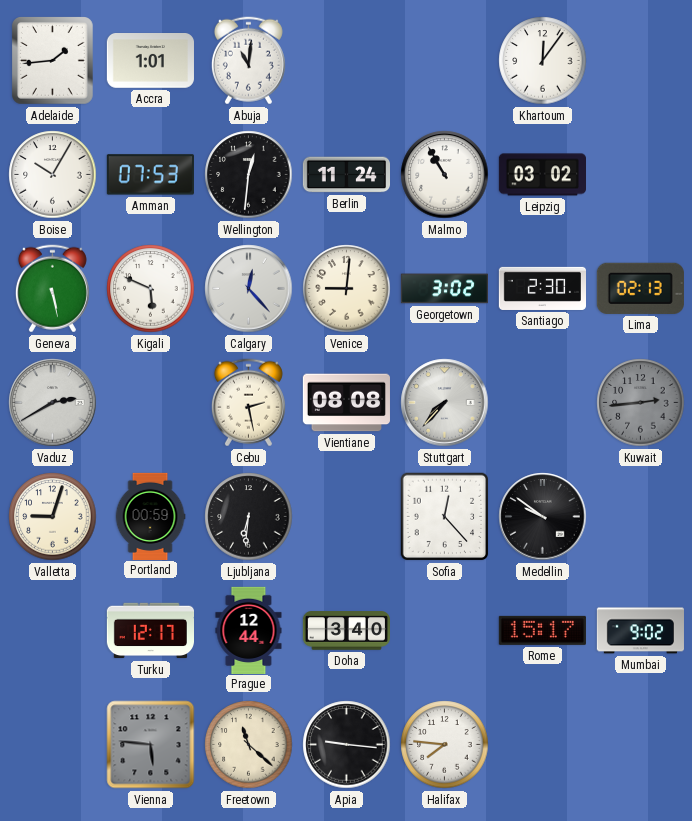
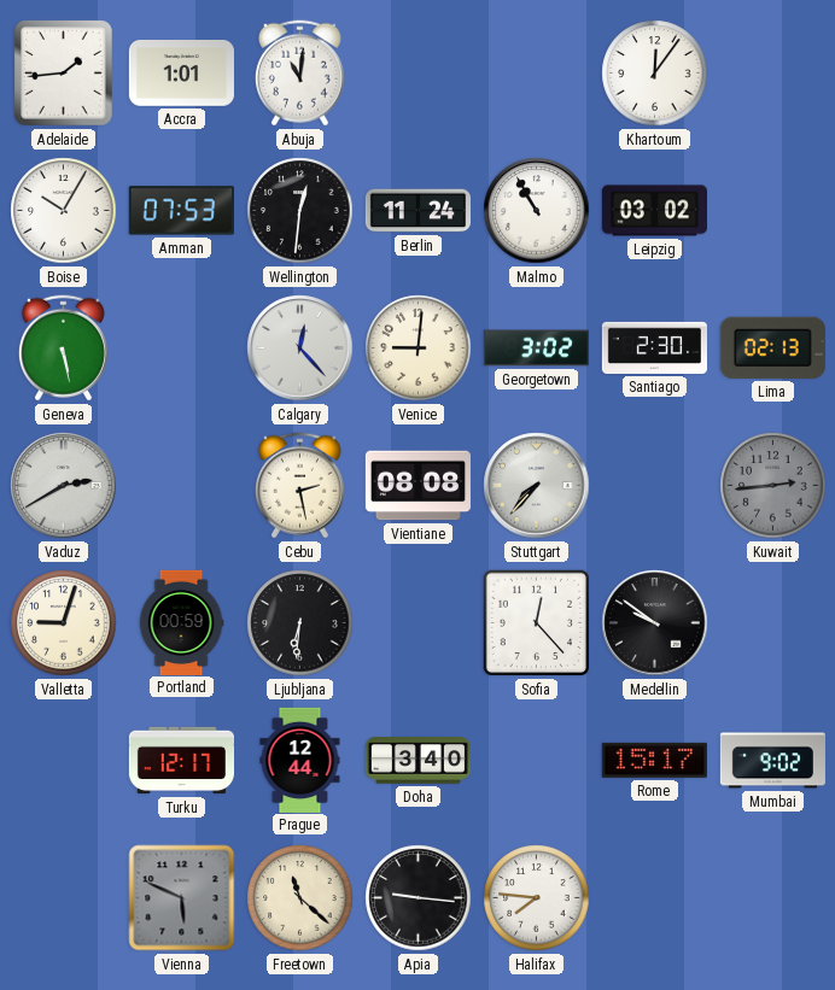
Kigali: 5:49 -> none
Vienna: 5:46 -> 5:49
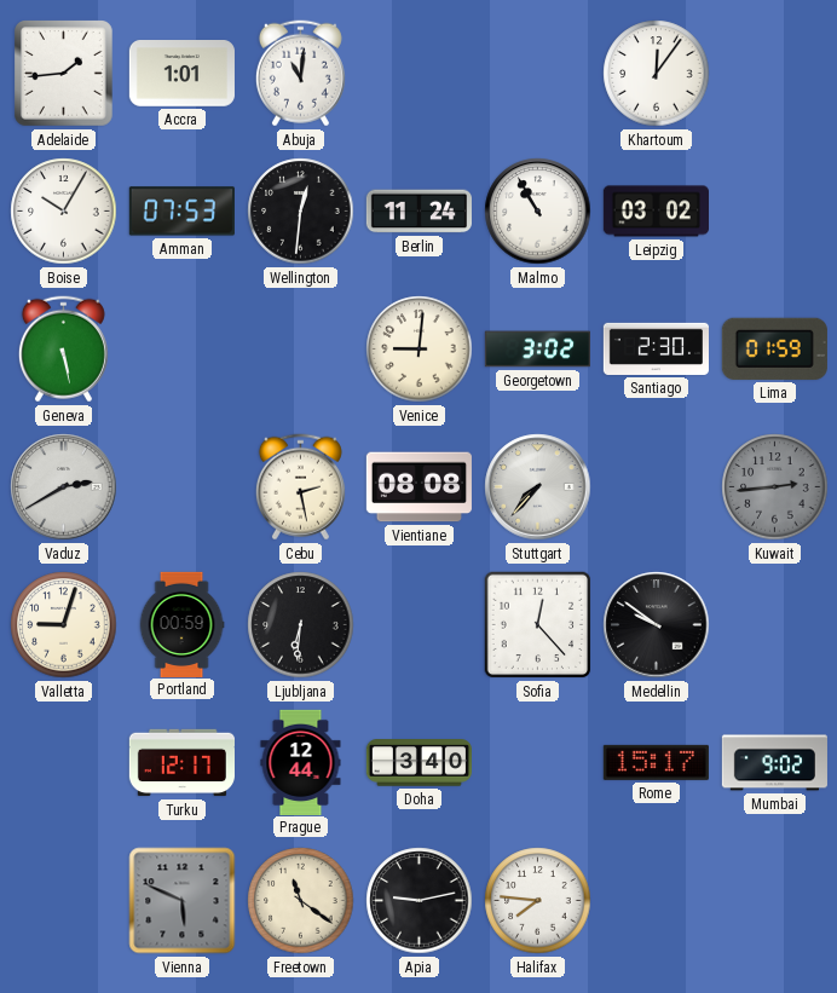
Calgary: 12:23 -> none
Lima: 02:13 -> 01:59
Freetown: 11:22 -> 11:21
Apia: 9:16 -> 9:13
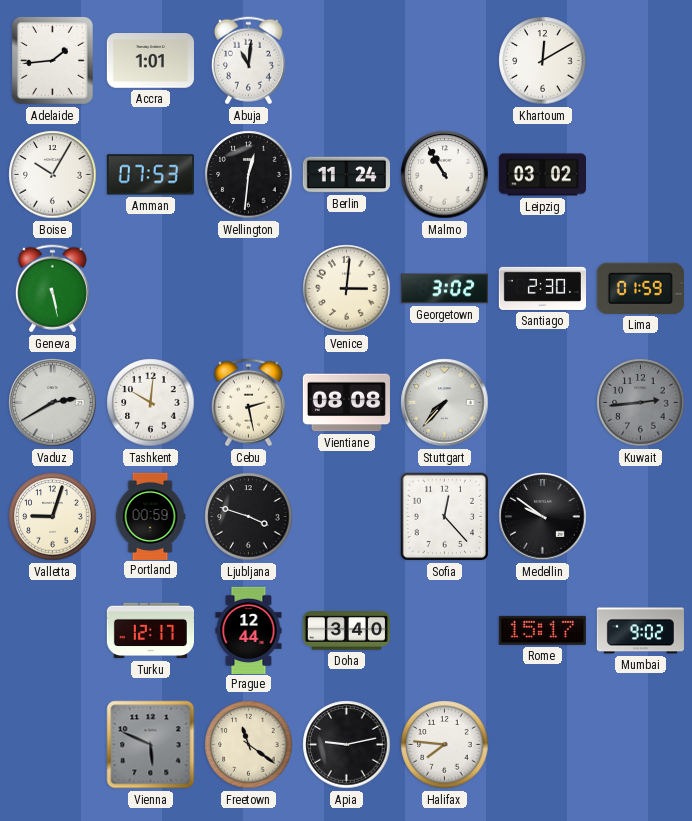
Khartoum: 12:06 -> 12:10
Venice: 9:01 -> 3:01
Tashkent: none -> 10:01
Ljubljana: 6:31 -> 3:48
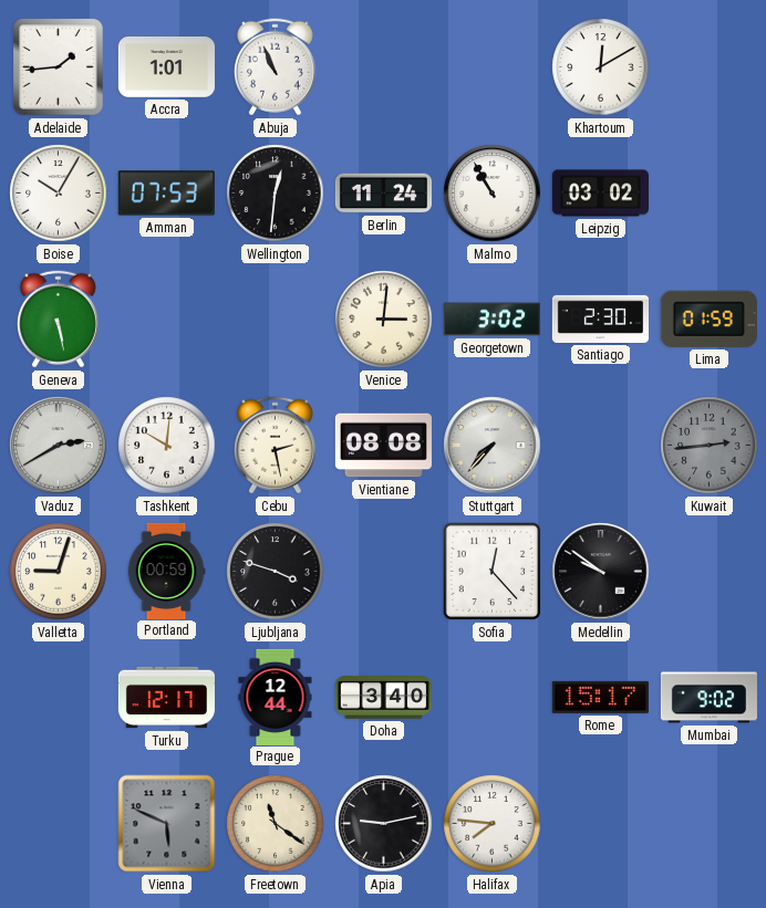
Abuja: 11:01 -> 10:56
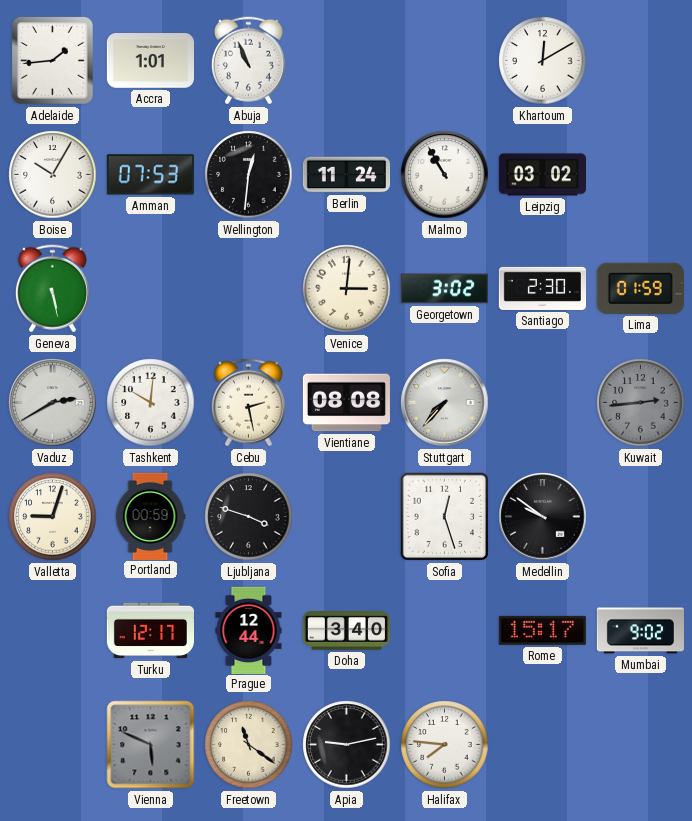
Sofia: 12:23 -> 12:27
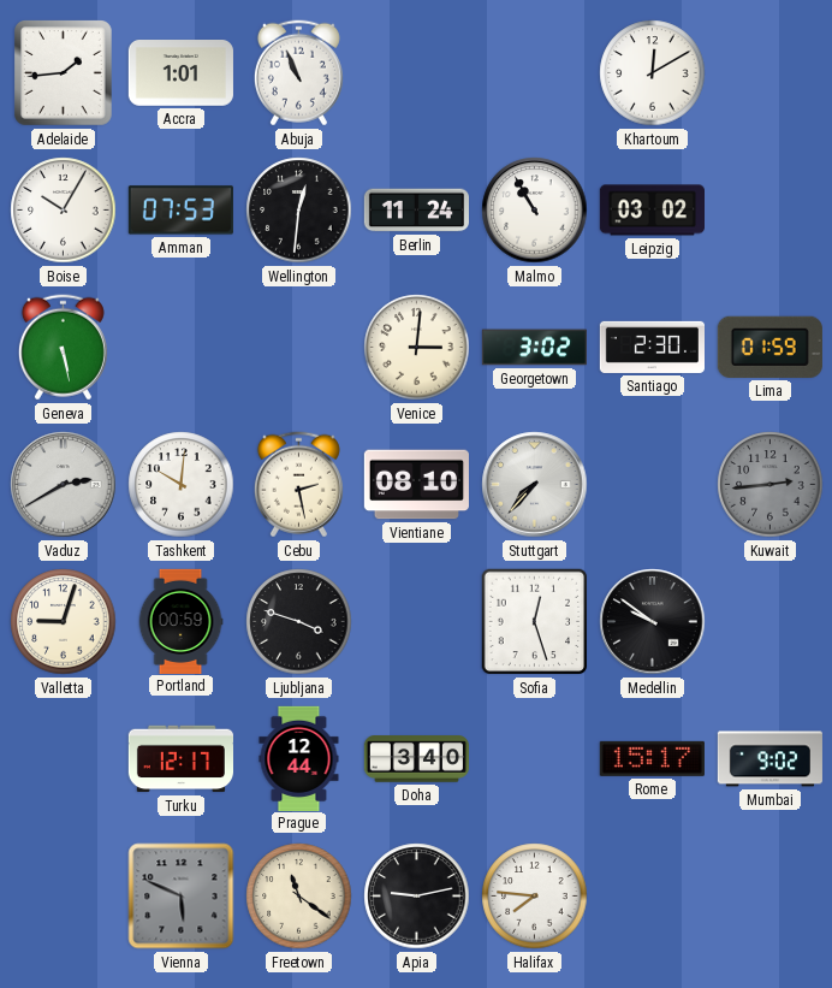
Vientiane: 08:08 -> 08:10
